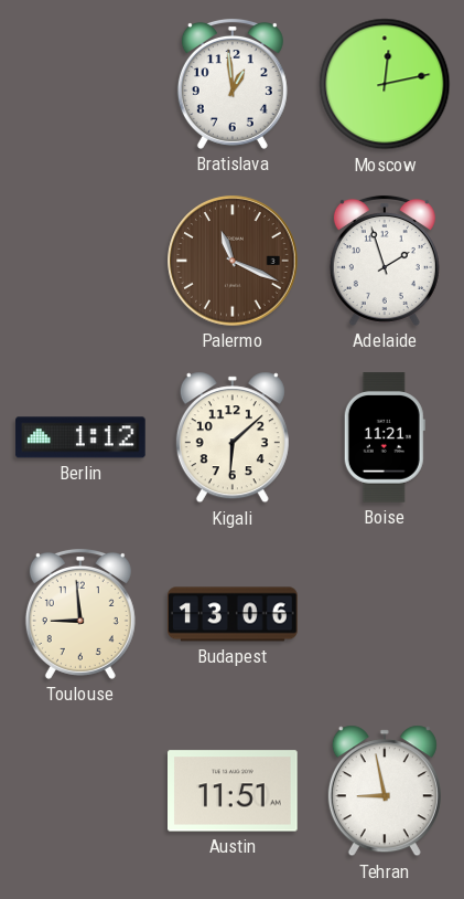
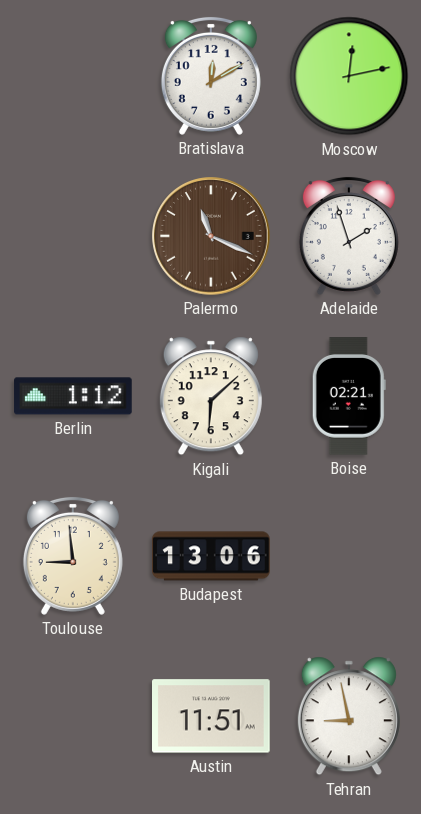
Bratislava: 12:59 -> 12:10
Boise: 11:21 -> 02:21
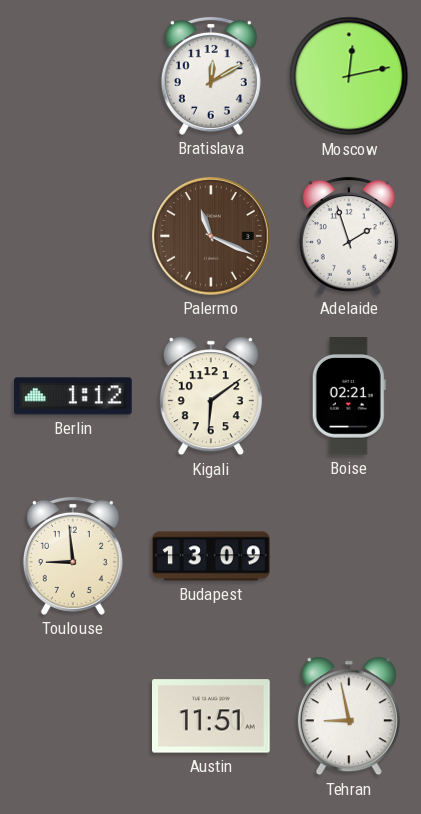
Kigali: 6:08 -> 6:09
Budapest: 13:06 -> 13:09
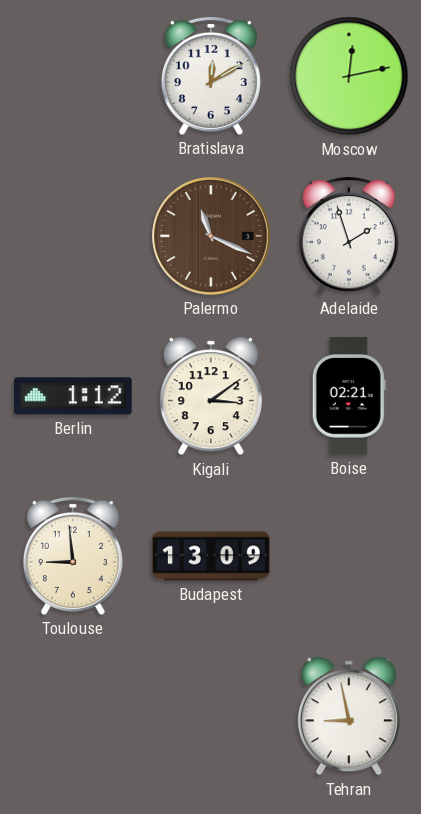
Kigali: 6:09 -> 3:09
Austin: 11:51 -> none
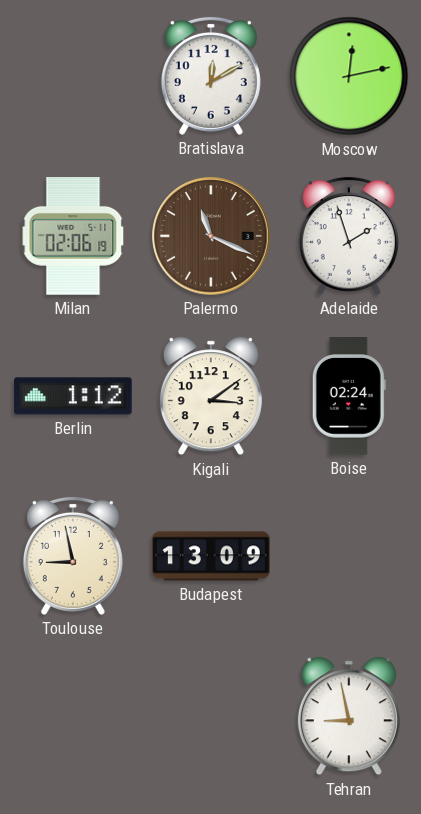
Milan: none -> 02:06
Boise: 02:21 -> 02:24
Toulouse: 8:59 -> 8:58
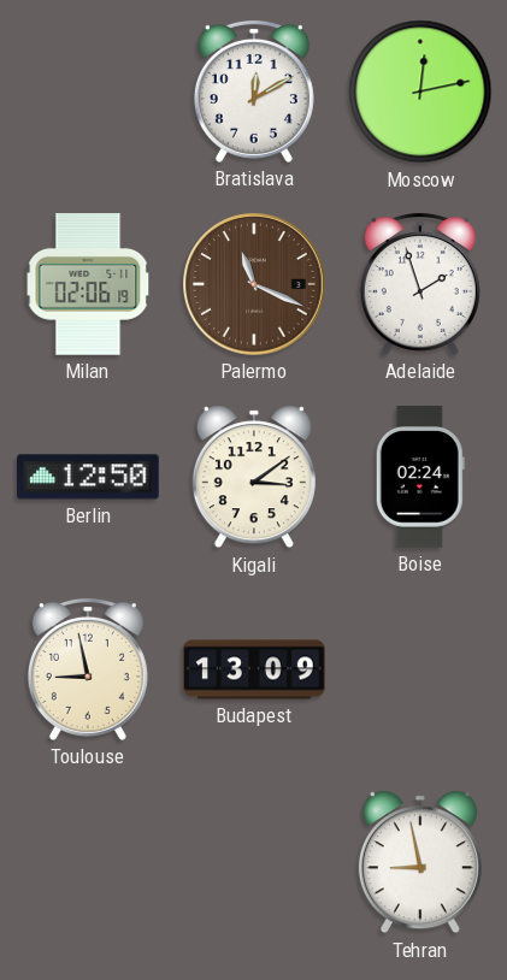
Berlin: 1:12 -> 12:50
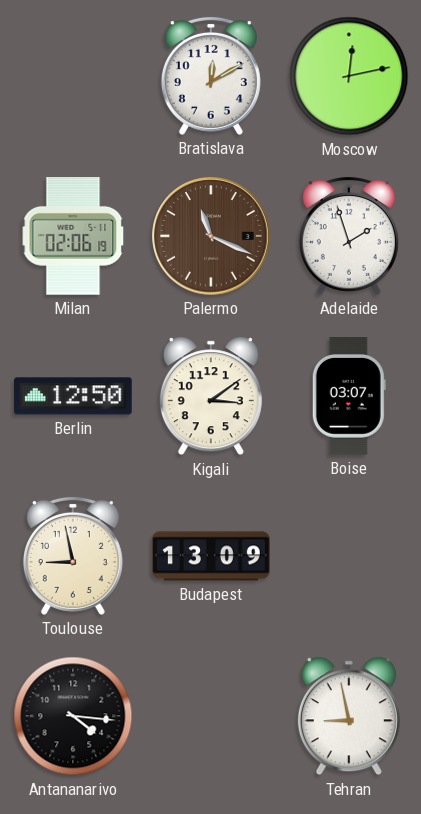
Boise: 02:24 -> 03:07
Antananarivo: none -> 4:16
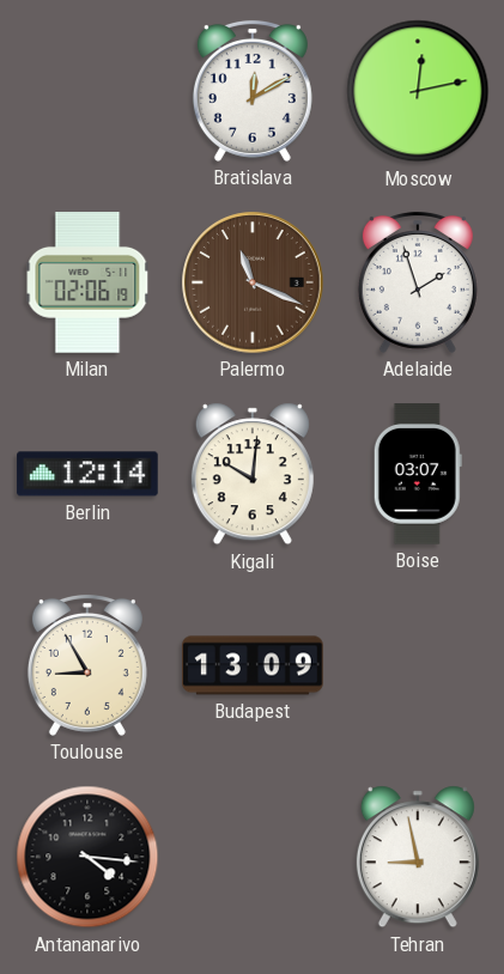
Berlin: 12:50 -> 12:14
Kigali: 3:09 -> 10:01
Toulouse: 8:58 -> 8:55
